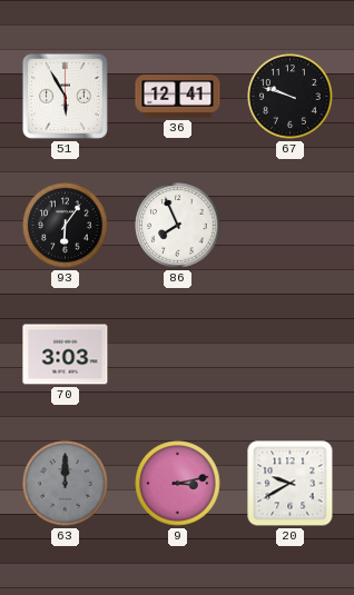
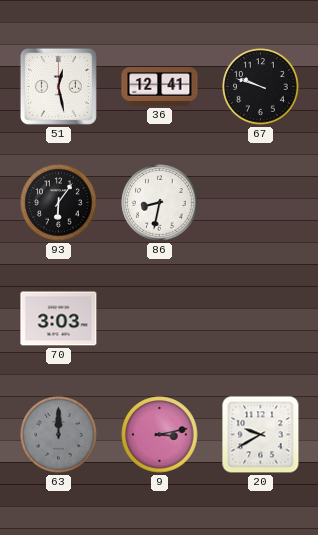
51: 5:55 -> 12:28
86: 7:56 -> 8:32
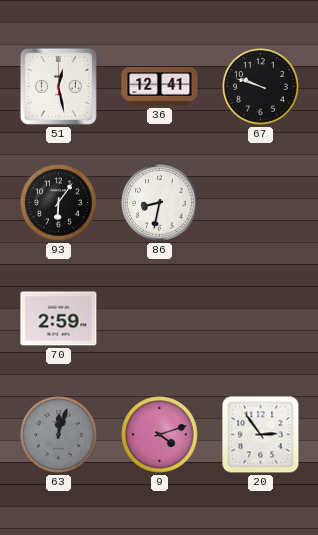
70: 3:03 -> 2:59
63: 12:00 -> 12:03
9: 3:13 -> 4:12
20: 9:40 -> 2:54
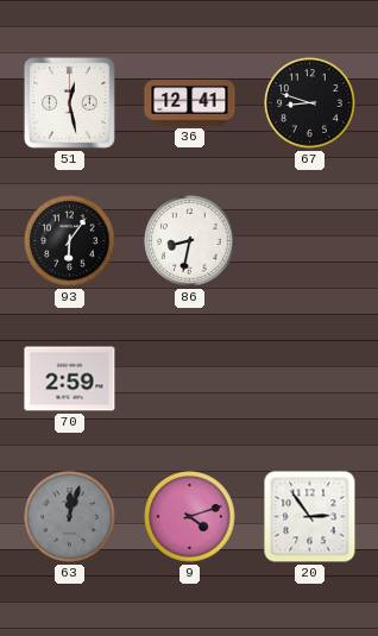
67: 9:48 -> 8:48
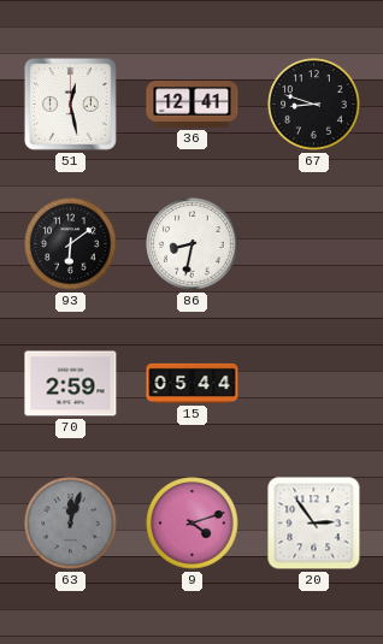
93: 6:06 -> 6:09
15: none -> 05:44
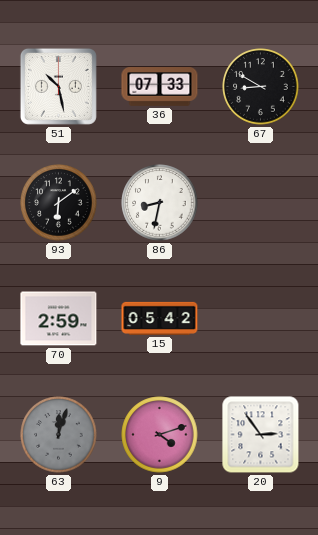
51: 12:28 -> 10:28
36: 12:41 -> 07:33
67: 8:48 -> 8:50
15: 05:44 -> 05:42
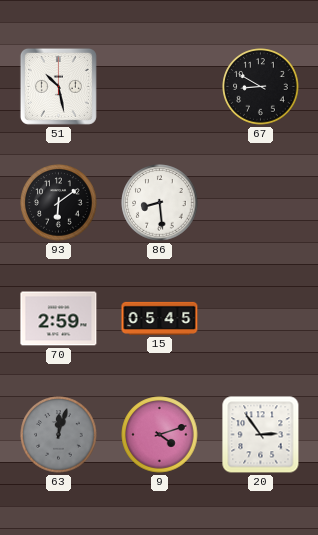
36: 07:33 -> none
86: 8:32 -> 8:29
15: 05:42 -> 05:45
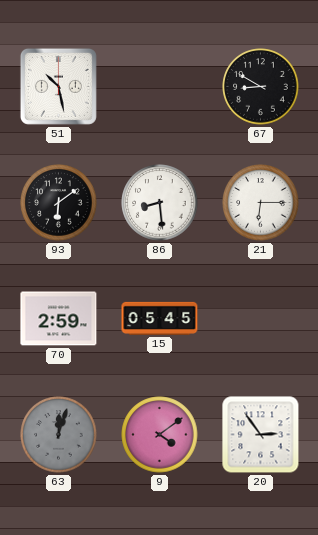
21: none -> 6:15
9: 4:12 -> 4:09
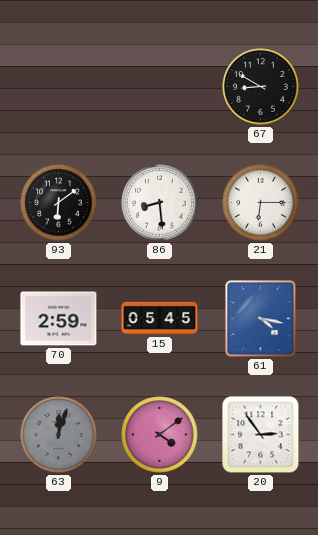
51: 10:28 -> none
61: none -> 4:17
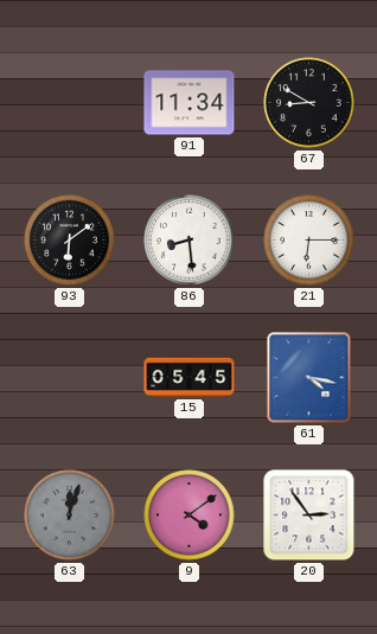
91: none -> 11:34
70: 2:59 -> none
